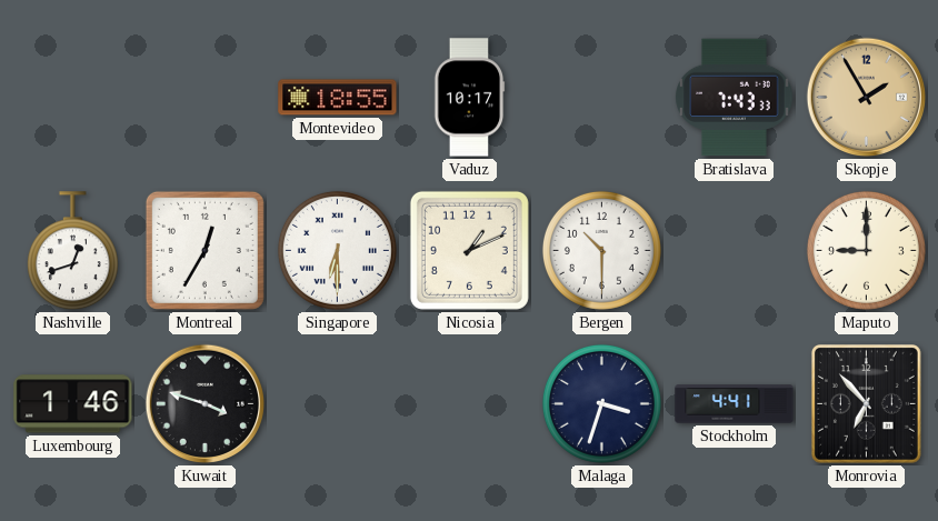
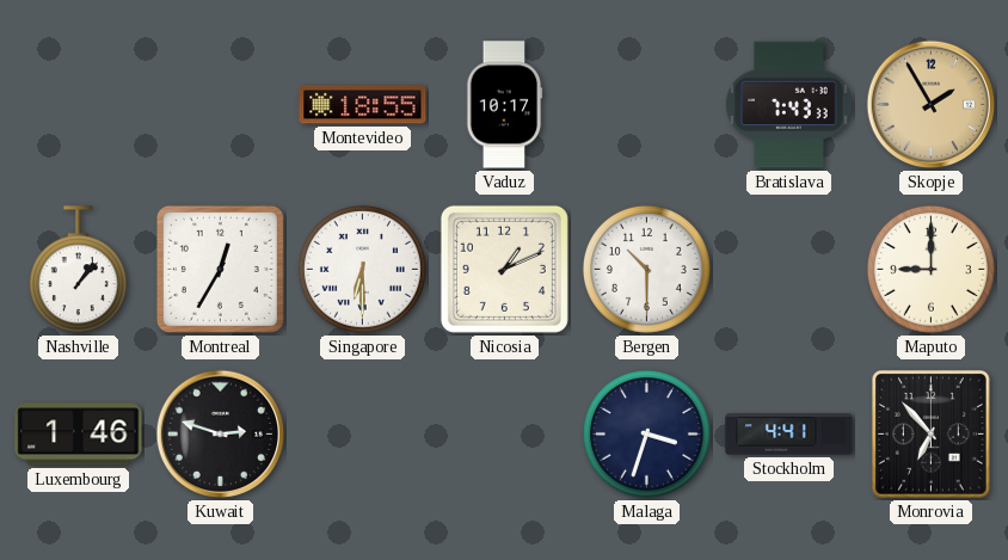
Nashville: 12:42 -> 1:07
Kuwait: 3:48 -> 2:48
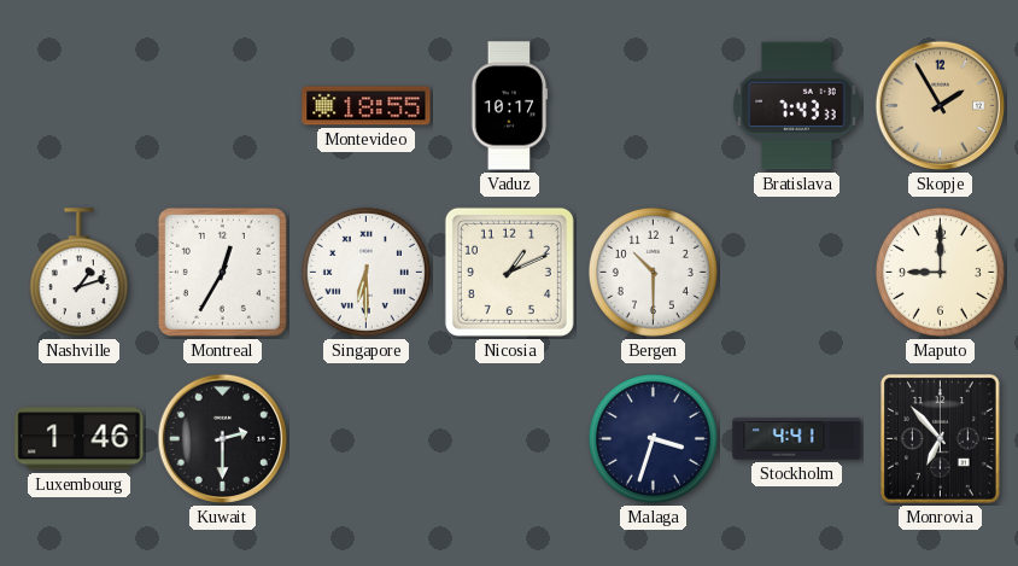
Nashville: 1:07 -> 1:12
Kuwait: 2:48 -> 2:30
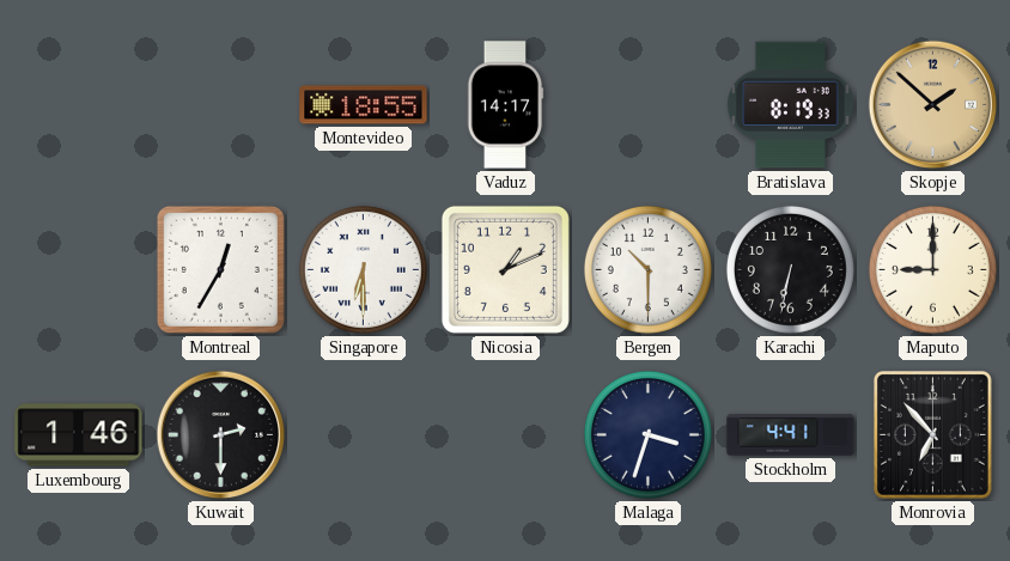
Vaduz: 10:17 -> 14:17
Bratislava: 7:43 -> 8:19
Skopje: 1:55 -> 1:52
Nashville: 1:12 -> none
Karachi: none -> 6:32
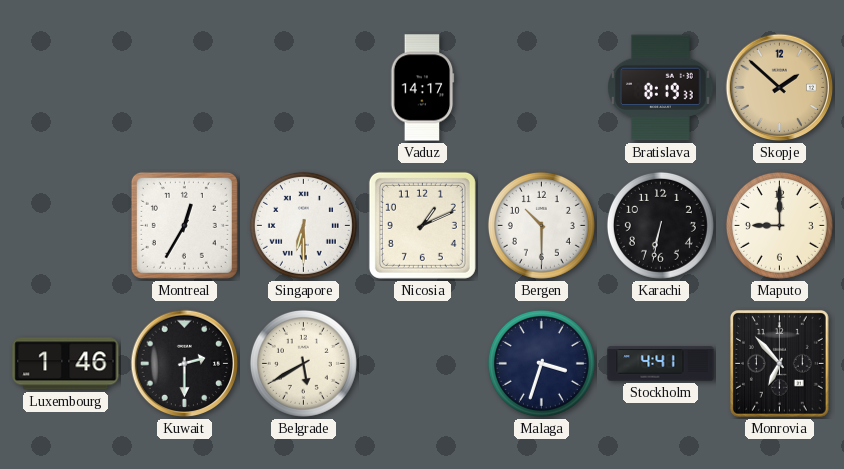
Montevideo: 18:55 -> none
Belgrade: none -> 5:40
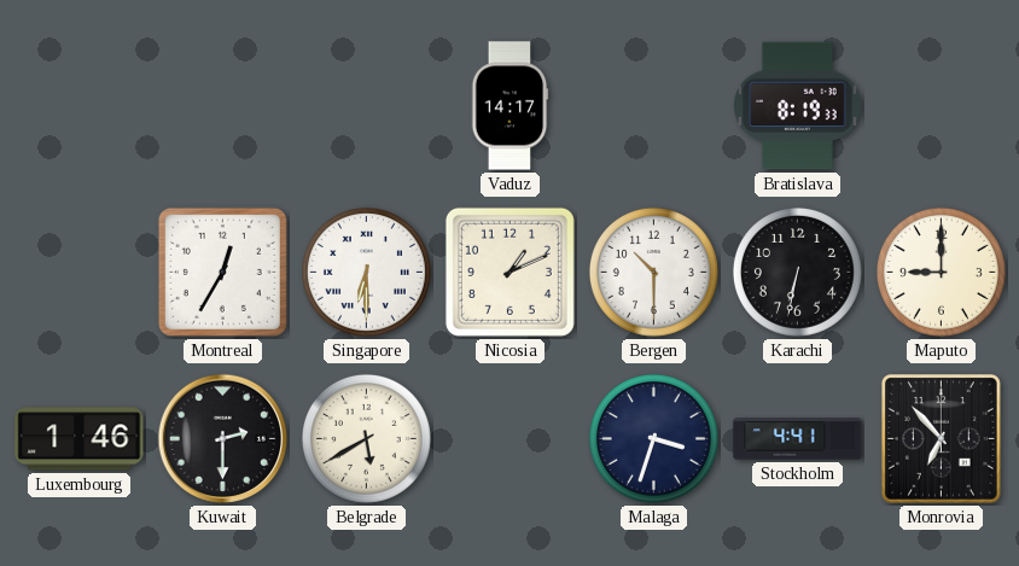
Skopje: 1:52 -> none
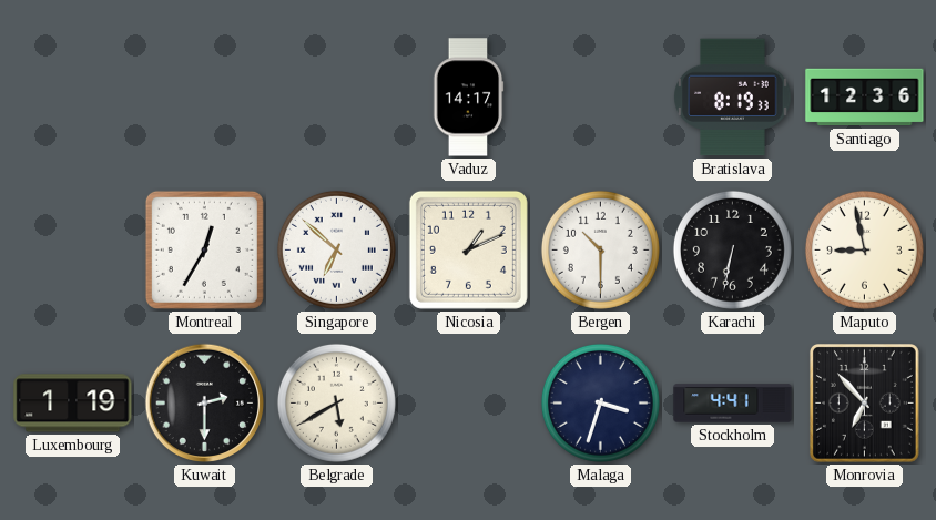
Santiago: none -> 12:36
Singapore: 6:30 -> 6:52
Maputo: 9:00 -> 8:58
Luxembourg: 1:46 -> 1:19
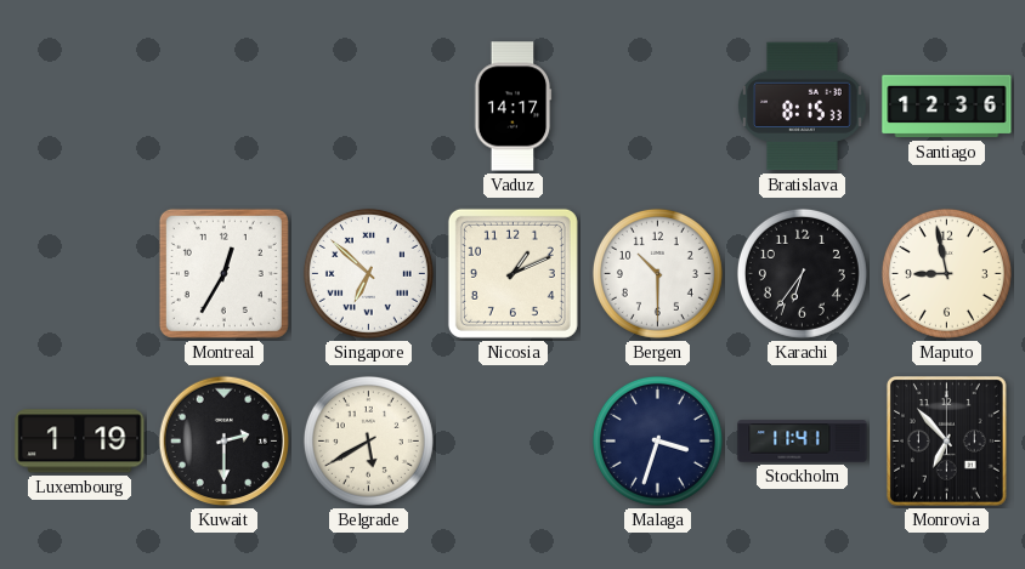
Bratislava: 8:19 -> 8:15
Karachi: 6:32 -> 6:36
Stockholm: 4:41 -> 11:41
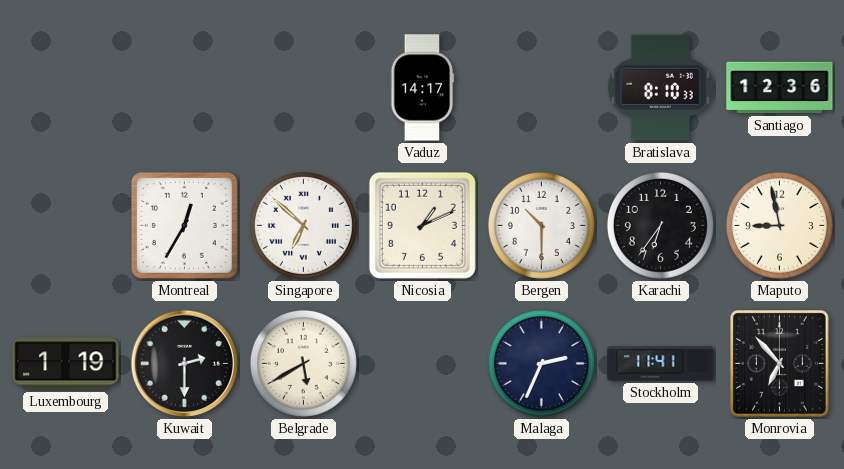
Bratislava: 8:15 -> 8:10
Malaga: 3:33 -> 2:34
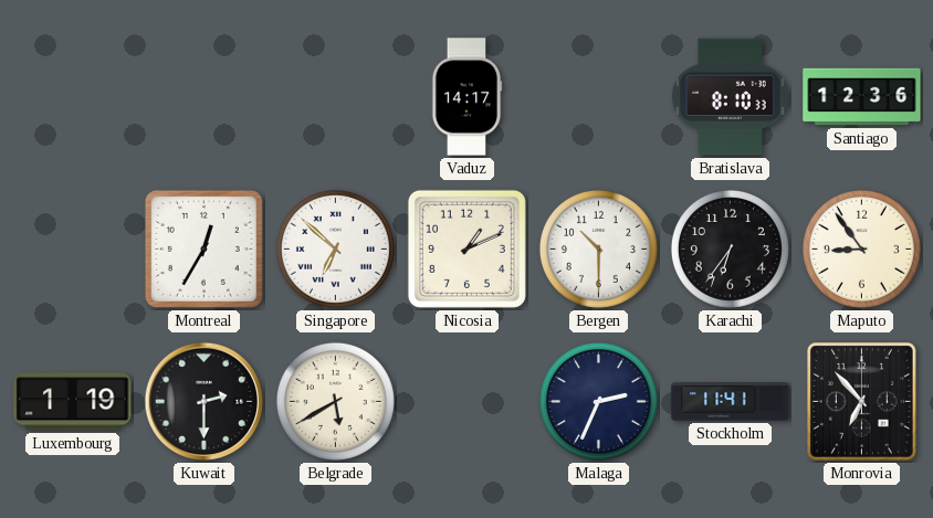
Maputo: 8:58 -> 8:54
